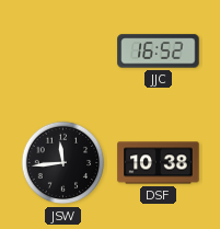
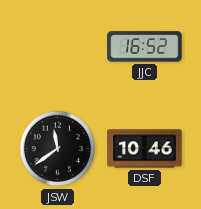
JSW: 11:44 -> 11:39
DSF: 10:38 -> 10:46
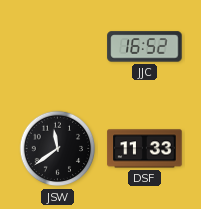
DSF: 10:46 -> 11:33
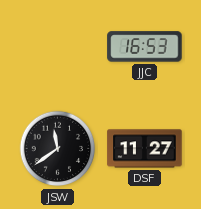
JJC: 16:52 -> 16:53
DSF: 11:33 -> 11:27
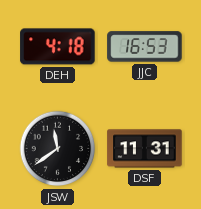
DEH: none -> 4:18
DSF: 11:27 -> 11:31
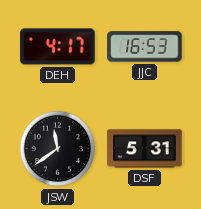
DEH: 4:18 -> 4:17
DSF: 11:31 -> 5:31
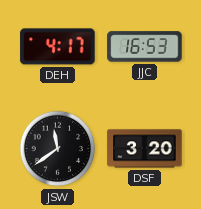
DSF: 5:31 -> 3:20
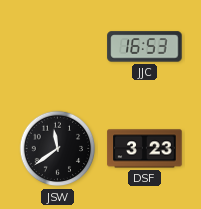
DEH: 4:17 -> none
DSF: 3:20 -> 3:23
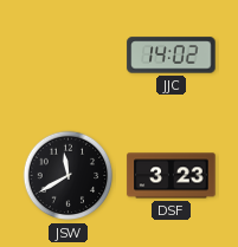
JJC: 16:53 -> 14:02
JSW: 11:39 -> 11:40
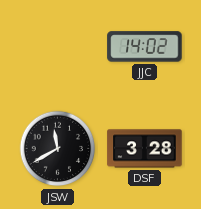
DSF: 3:23 -> 3:28
